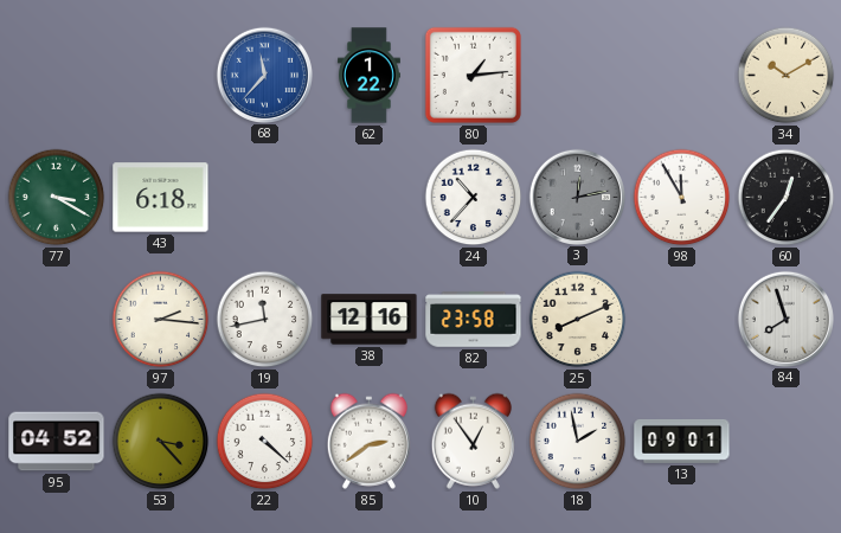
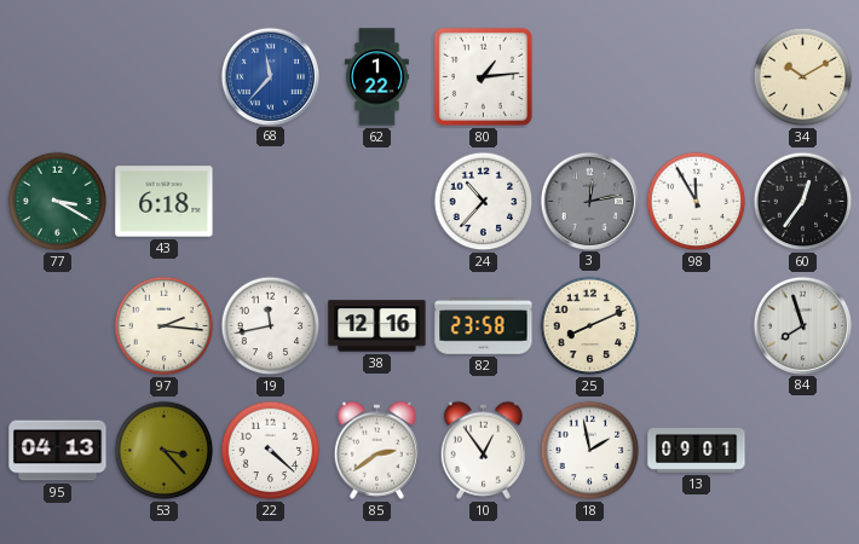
95: 04:52 -> 04:13
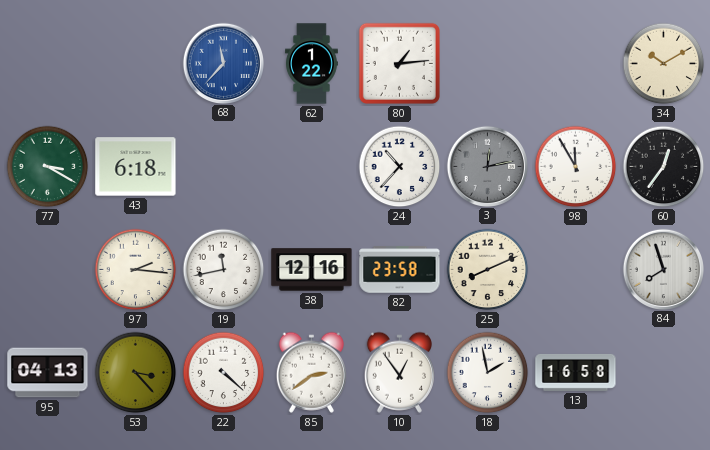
13: 09:01 -> 16:58
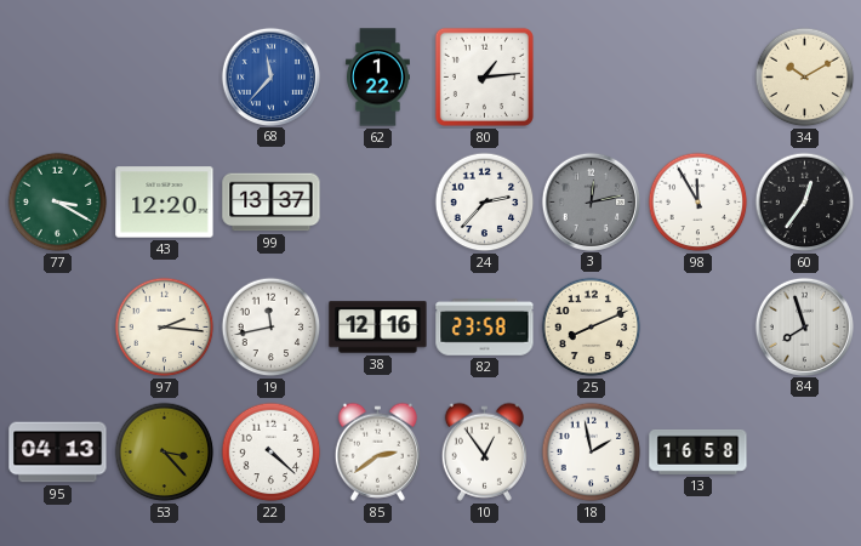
43: 6:18 -> 12:20
99: none -> 13:37
24: 10:37 -> 2:37
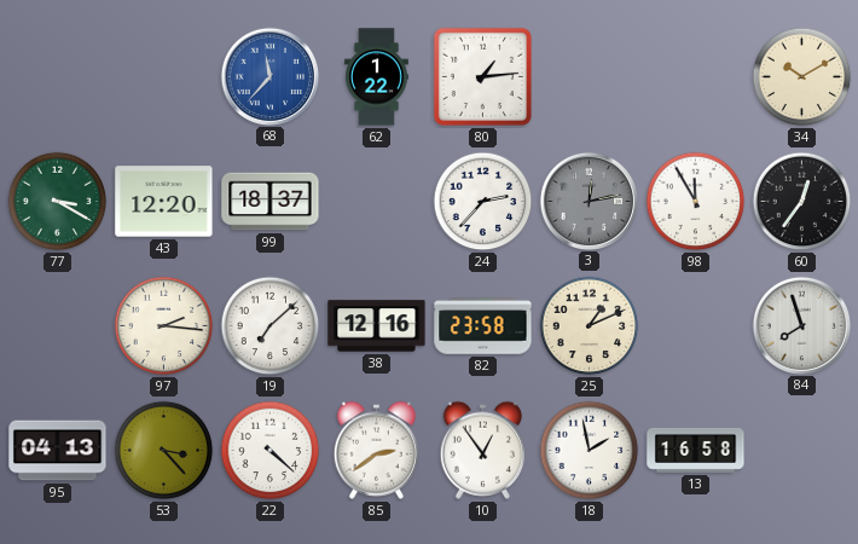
99: 13:37 -> 18:37
19: 11:43 -> 7:08
25: 8:11 -> 1:11
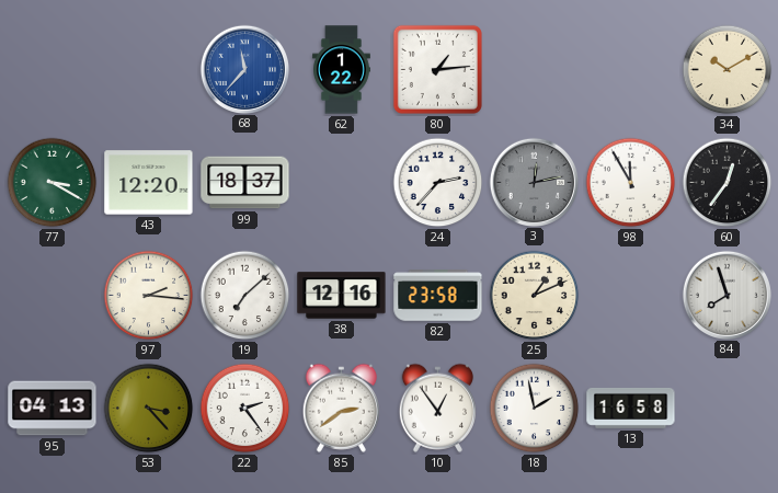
22: 4:22 -> 2:24
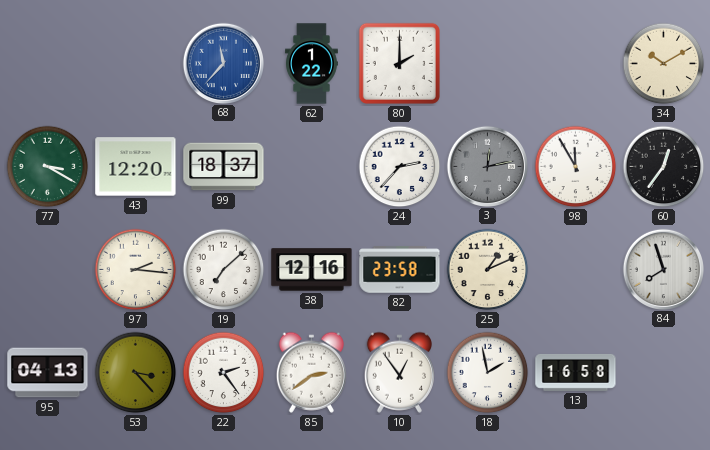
80: 1:14 -> 2:00
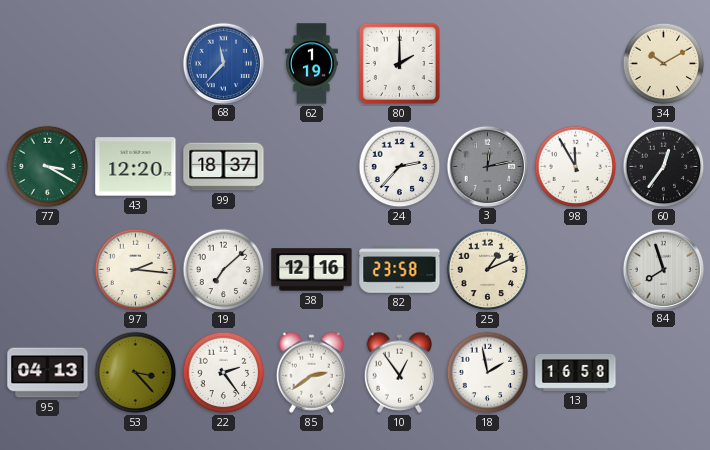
62: 1:22 -> 1:19
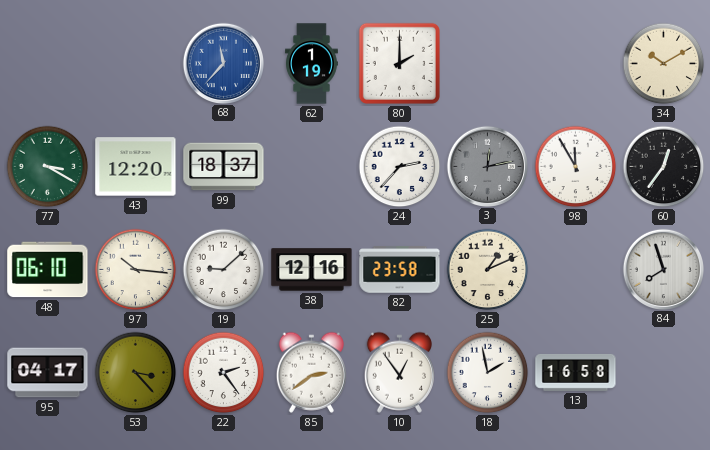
48: none -> 06:10
97: 2:16 -> 10:16
19: 7:08 -> 9:08
95: 04:13 -> 04:17
